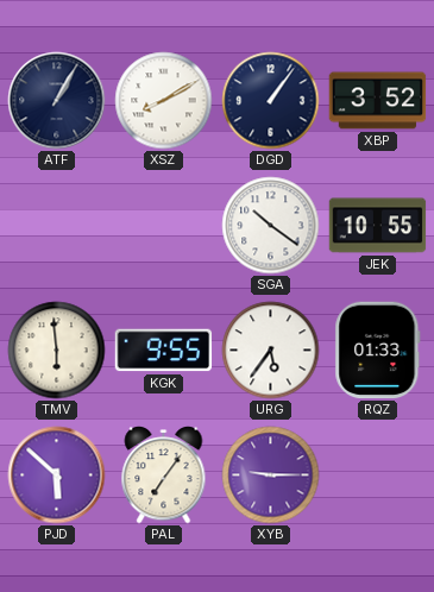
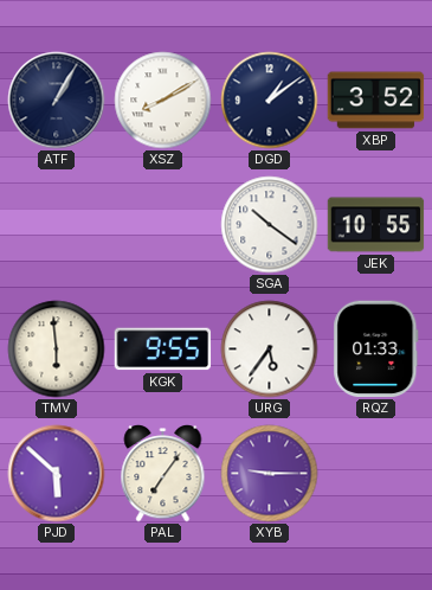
DGD: 1:06 -> 1:09
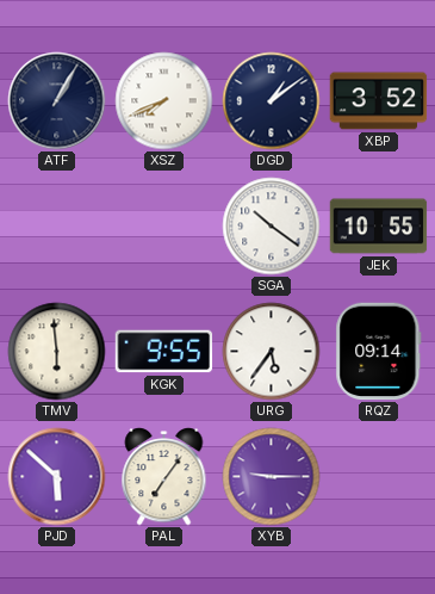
XSZ: 8:10 -> 7:41
RQZ: 01:33 -> 09:14
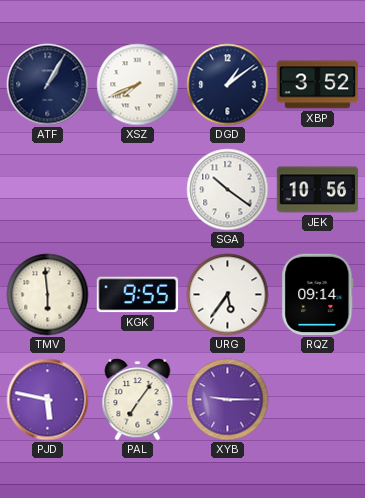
JEK: 10:55 -> 10:56
PJD: 5:52 -> 5:47
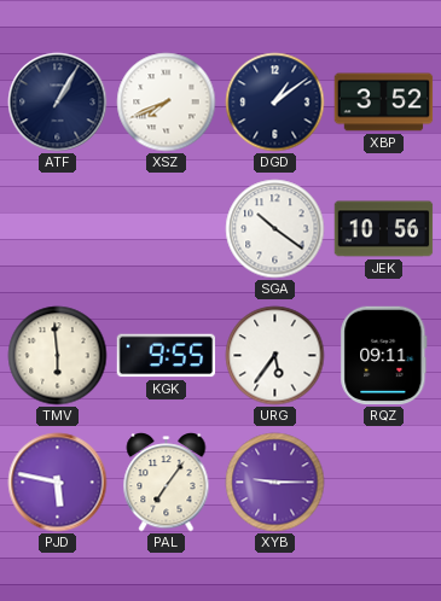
RQZ: 09:14 -> 09:11
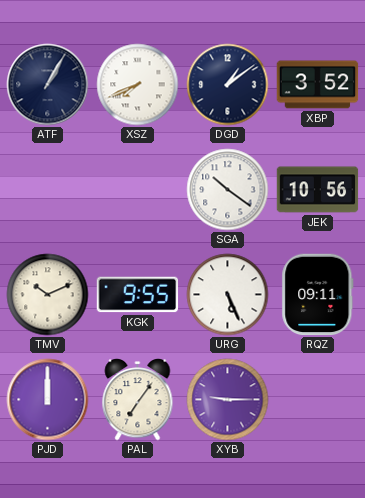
TMV: 5:59 -> 10:11
URG: 5:36 -> 5:26
PJD: 5:47 -> 12:00
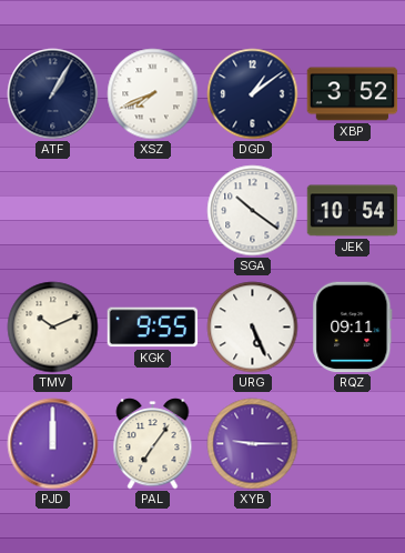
JEK: 10:56 -> 10:54
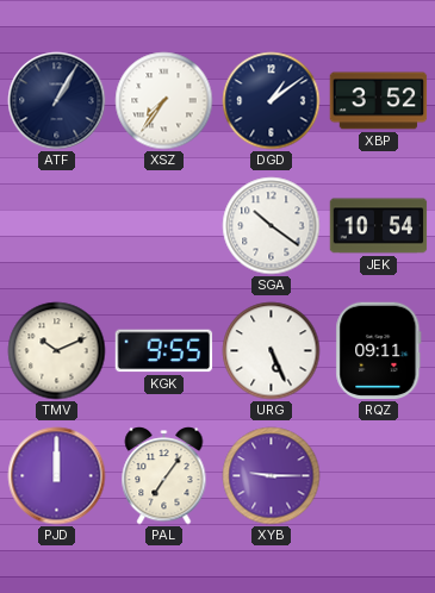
XSZ: 7:41 -> 7:36
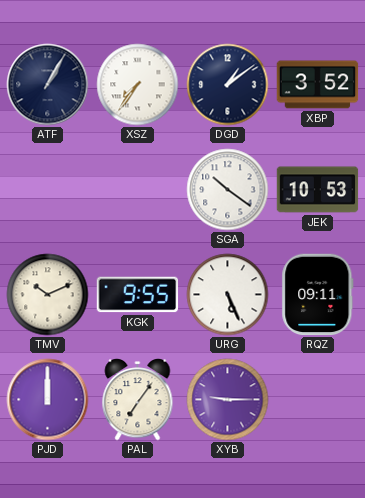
JEK: 10:54 -> 10:53
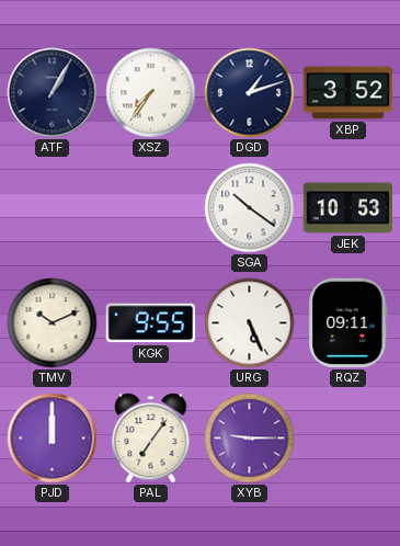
DGD: 1:09 -> 1:12
